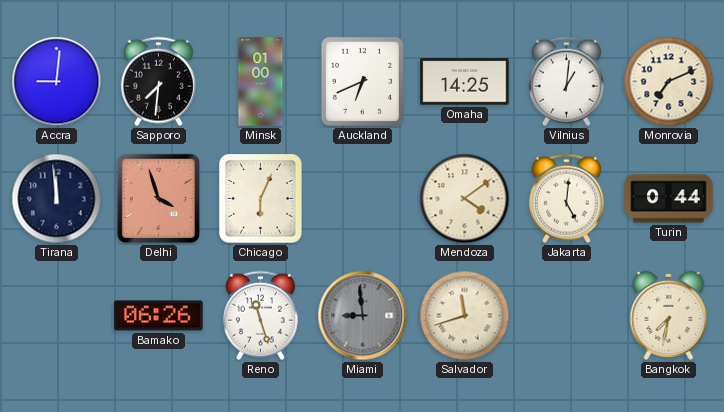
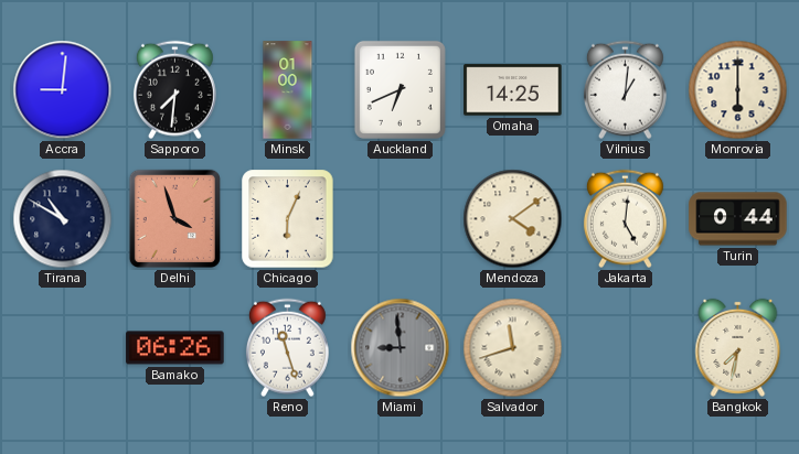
Monrovia: 7:11 -> 6:00
Tirana: 11:59 -> 10:50
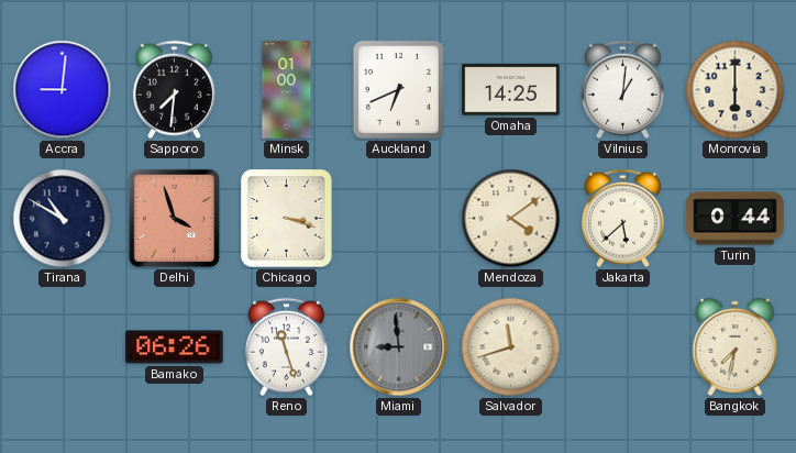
Chicago: 6:04 -> 3:18
Jakarta: 5:01 -> 5:38
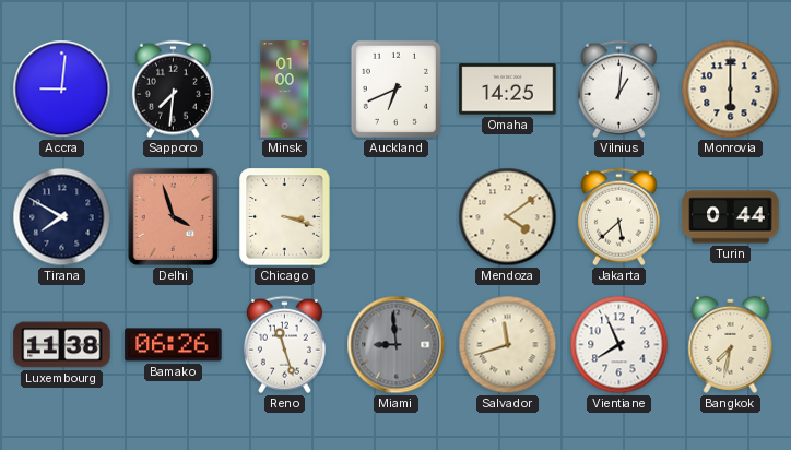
Tirana: 10:50 -> 7:50
Luxembourg: none -> 11:38
Vientiane: none -> 7:56
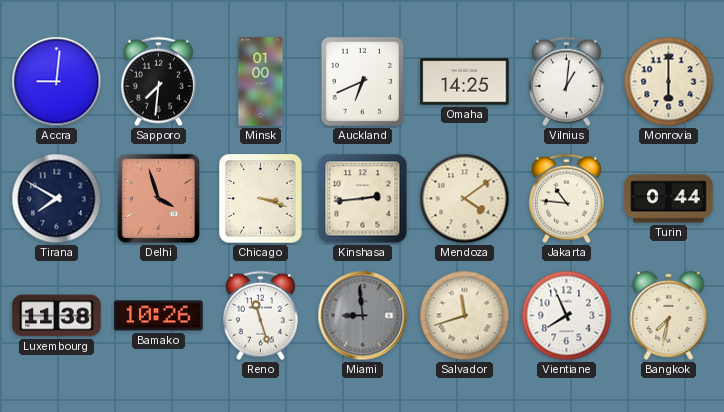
Kinshasa: none -> 2:44
Jakarta: 5:38 -> 10:46
Bamako: 06:26 -> 10:26
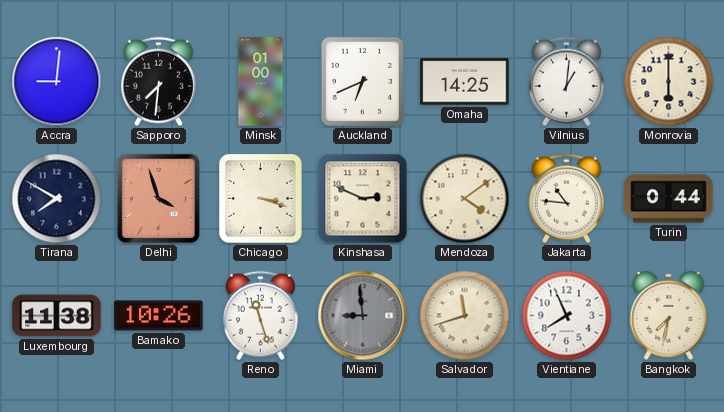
Kinshasa: 2:44 -> 2:49
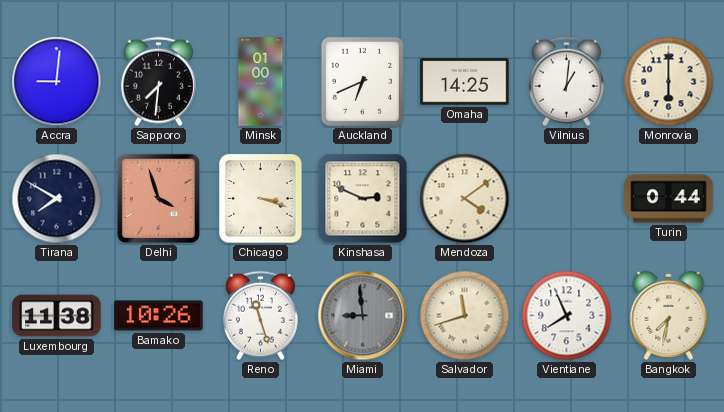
Jakarta: 10:46 -> none
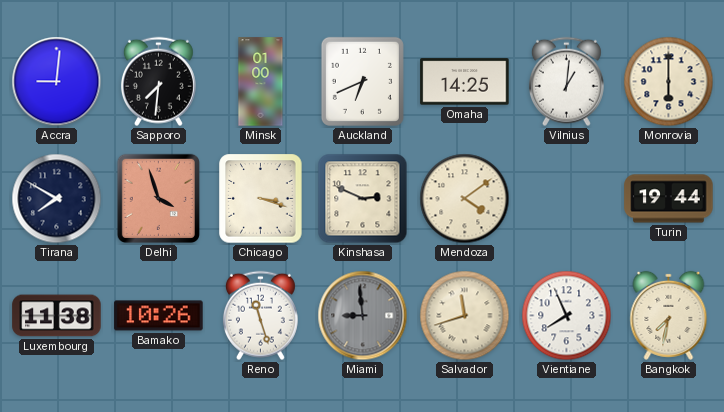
Turin: 0:44 -> 19:44
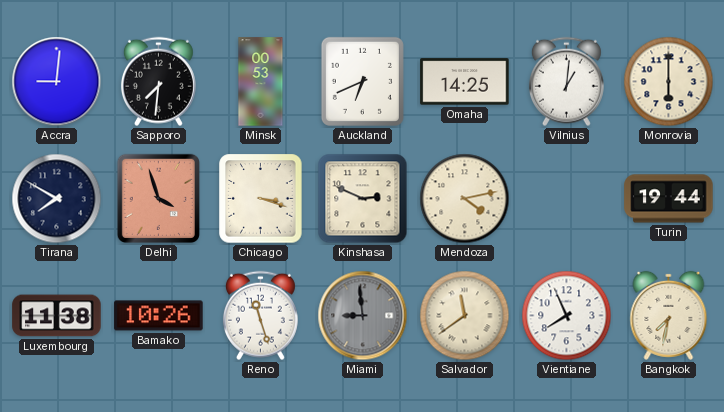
Minsk: 01:00 -> 00:53
Mendoza: 4:09 -> 4:13
Salvador: 11:42 -> 11:39
